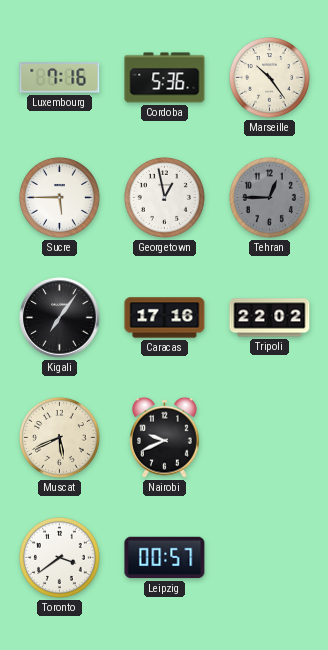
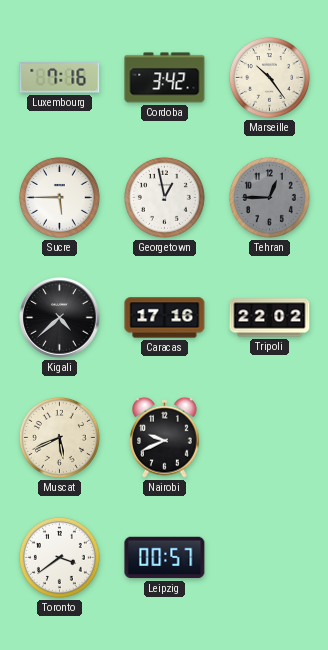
Cordoba: 5:36 -> 3:42
Kigali: 7:06 -> 4:38
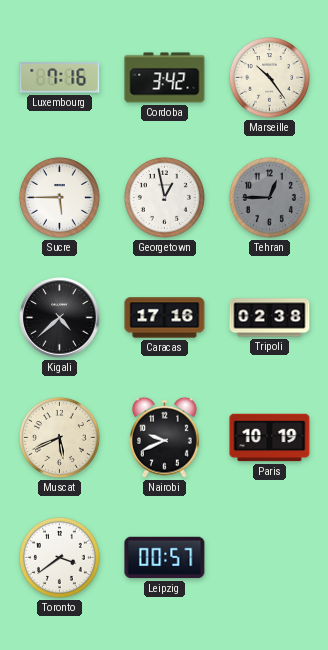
Tripoli: 22:02 -> 02:38
Paris: none -> 10:19
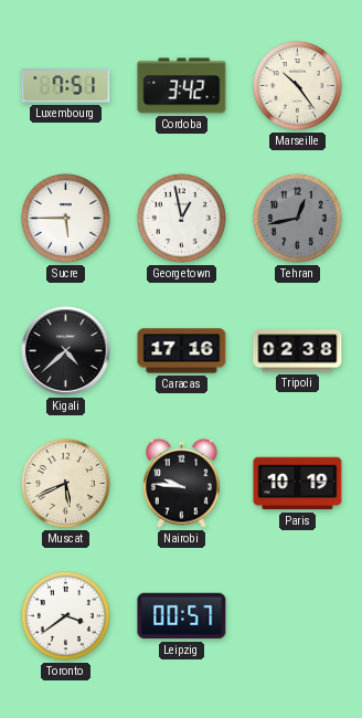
Luxembourg: 7:16 -> 7:51
Tehran: 12:45 -> 12:43
Nairobi: 9:41 -> 9:46
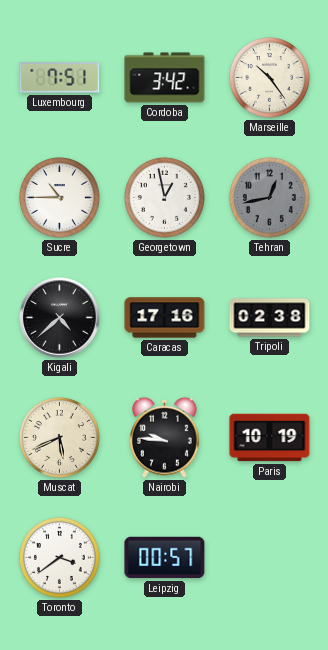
Sucre: 5:45 -> 10:45
